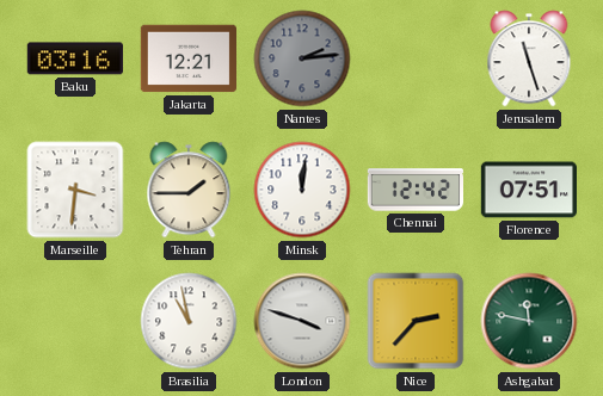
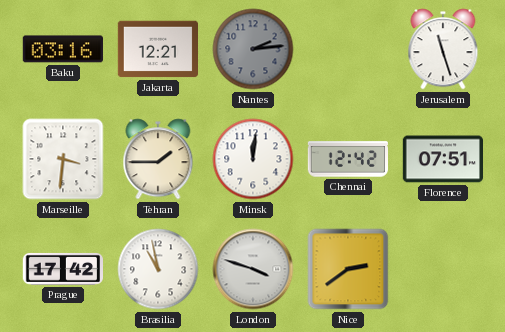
Prague: none -> 17:42
Nice: 2:37 -> 2:39
Ashgabat: 11:47 -> none
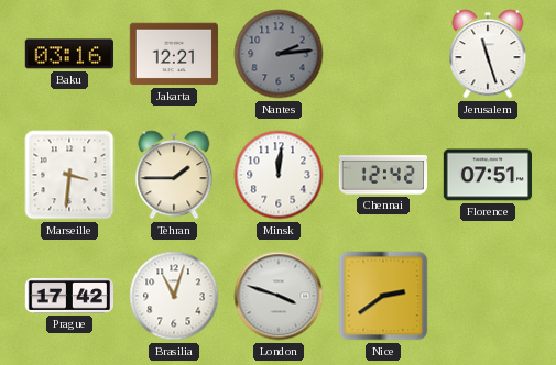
Brasilia: 10:58 -> 11:03
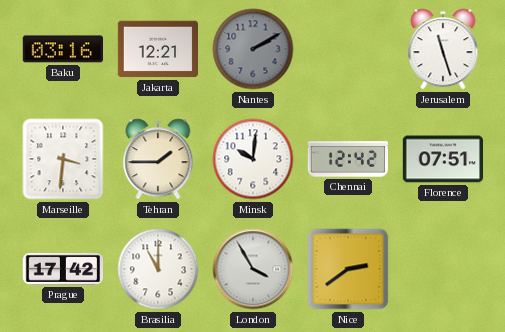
Nantes: 2:14 -> 2:10
Minsk: 12:01 -> 10:01
Brasilia: 11:03 -> 11:00
London: 3:48 -> 3:55
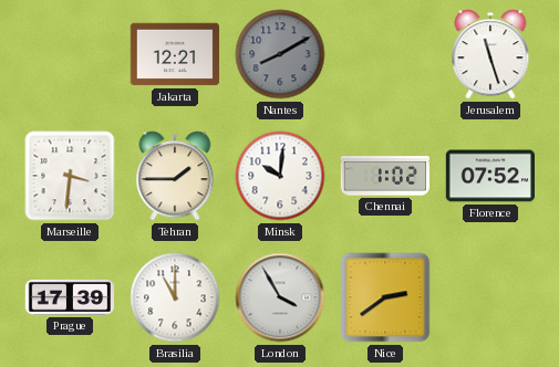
Baku: 03:16 -> none
Nantes: 2:10 -> 8:10
Chennai: 12:42 -> 1:02
Florence: 07:51 -> 07:52
Prague: 17:42 -> 17:39
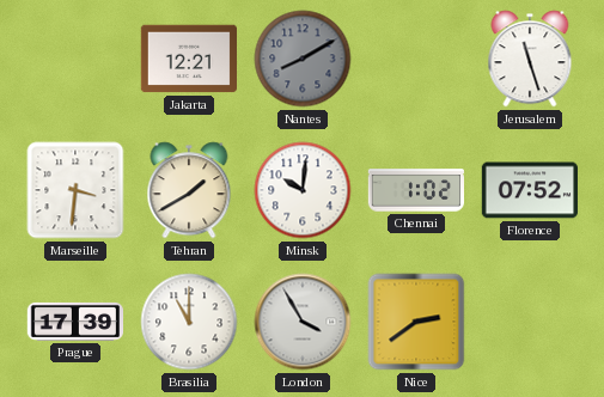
Tehran: 1:45 -> 1:40
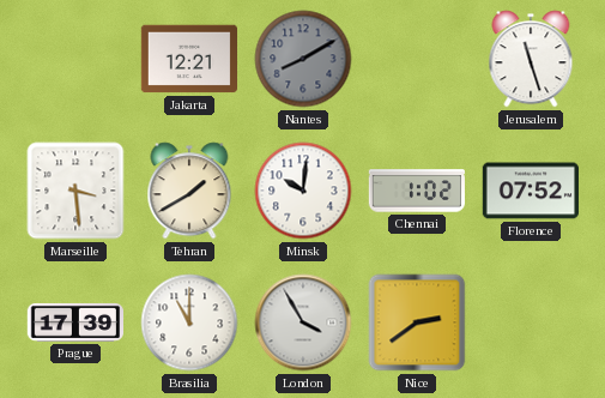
Marseille: 3:31 -> 3:29
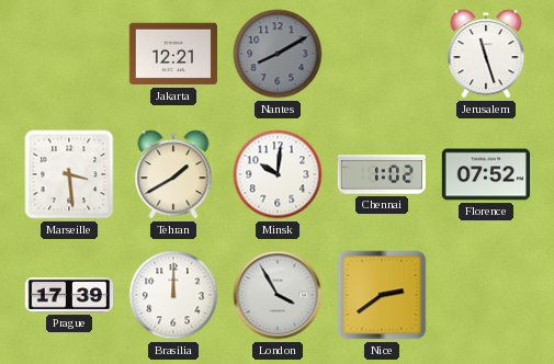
Brasilia: 11:00 -> 12:00
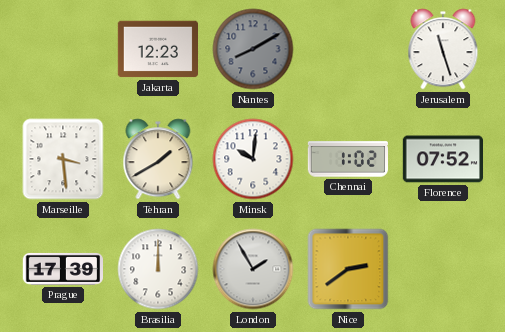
Jakarta: 12:21 -> 12:23
London: 3:55 -> 1:55
